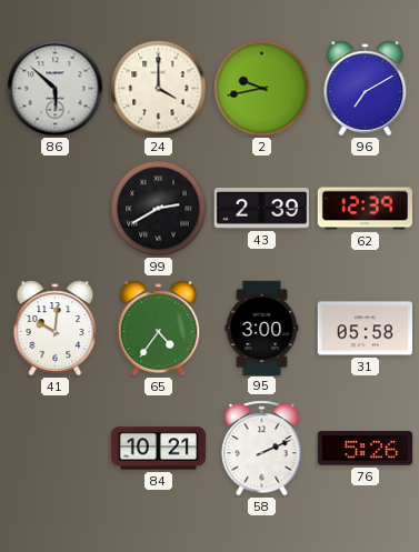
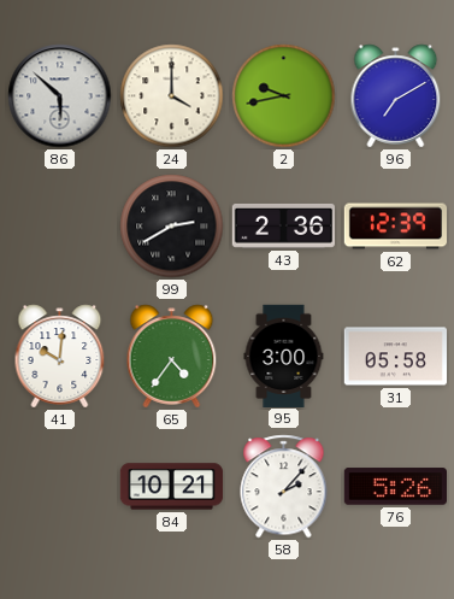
43: 2:39 -> 2:36
58: 2:11 -> 2:07
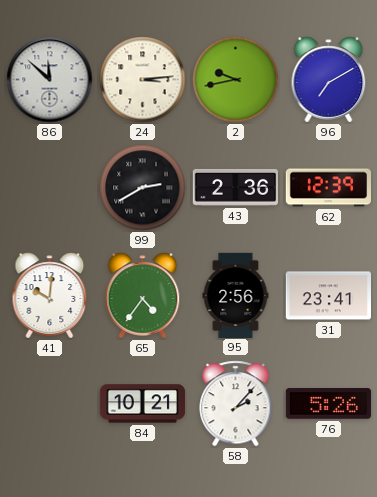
86: 5:52 -> 11:52
24: 4:00 -> 3:14
95: 3:00 -> 2:56
31: 05:58 -> 23:41
